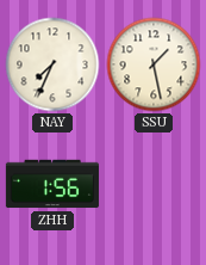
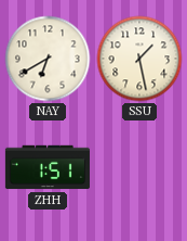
NAY: 7:34 -> 6:40
ZHH: 1:56 -> 1:51
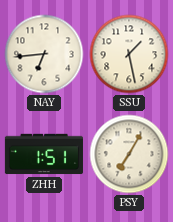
NAY: 6:40 -> 6:44
PSY: none -> 7:05
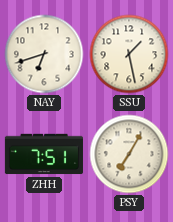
NAY: 6:44 -> 6:42
ZHH: 1:51 -> 7:51
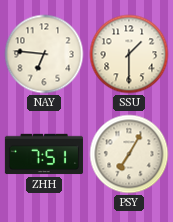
NAY: 6:42 -> 6:46
SSU: 1:28 -> 1:30
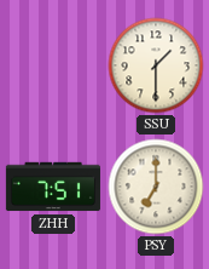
NAY: 6:46 -> none
PSY: 7:05 -> 7:00
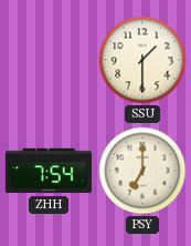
ZHH: 7:51 -> 7:54
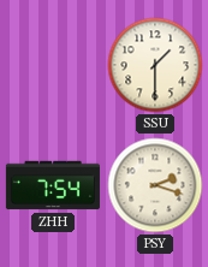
PSY: 7:00 -> 2:18
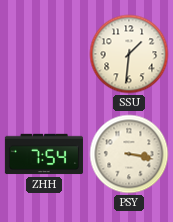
SSU: 1:30 -> 1:31
PSY: 2:18 -> 3:17
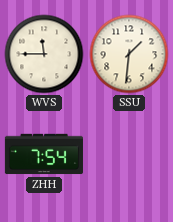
WVS: none -> 11:45
PSY: 3:17 -> none
